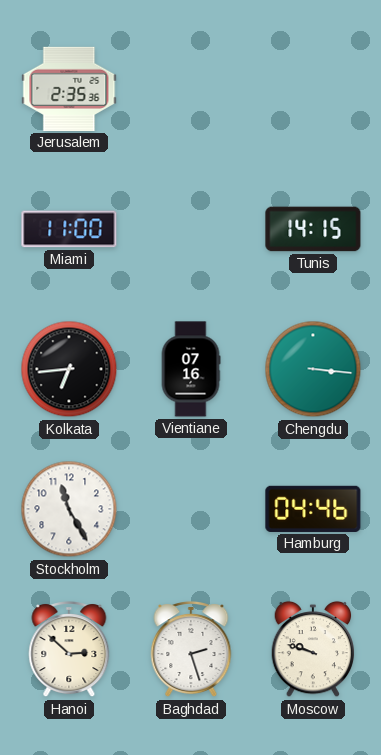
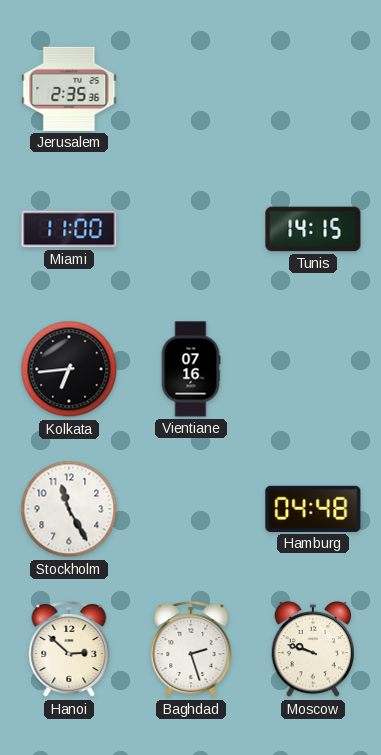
Chengdu: 3:16 -> none
Hamburg: 04:46 -> 04:48
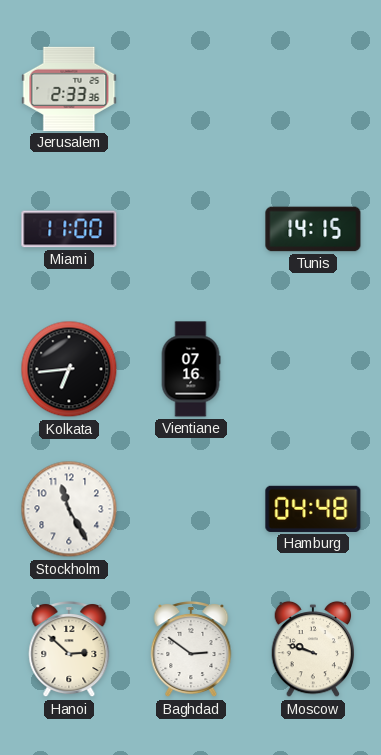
Jerusalem: 2:35 -> 2:33
Baghdad: 2:27 -> 2:51
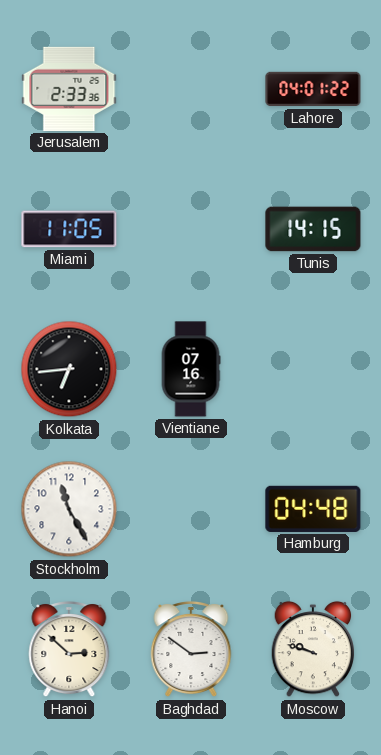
Lahore: none -> 04:01
Miami: 11:00 -> 11:05
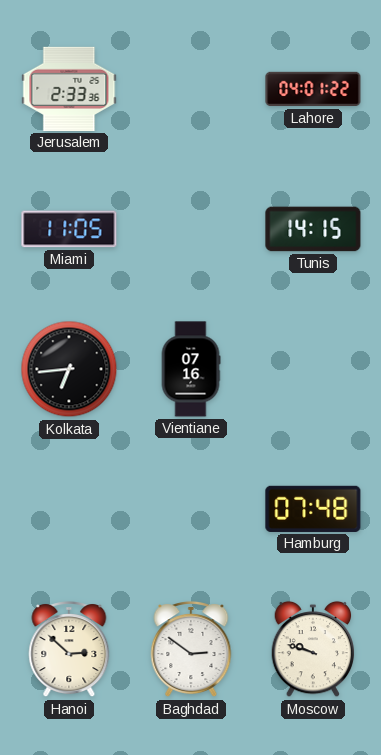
Stockholm: 11:25 -> none
Hamburg: 04:48 -> 07:48
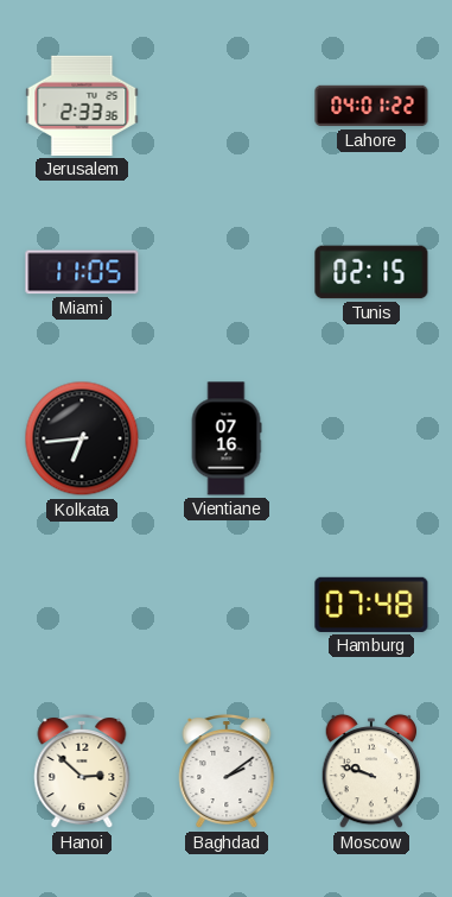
Tunis: 14:15 -> 02:15
Baghdad: 2:51 -> 2:09
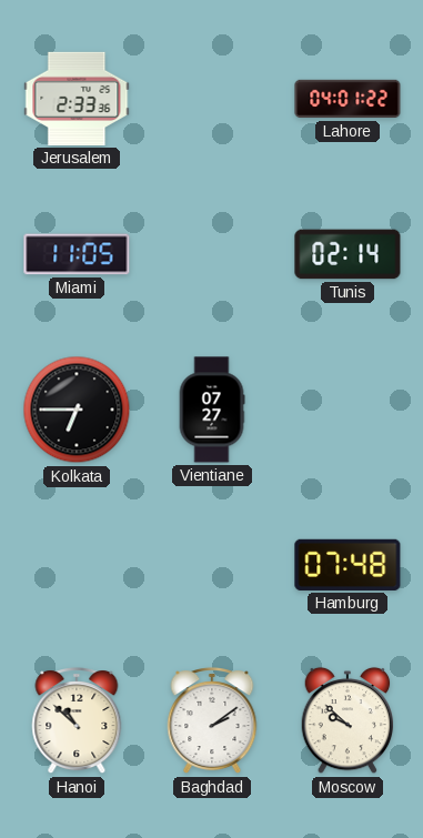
Tunis: 02:15 -> 02:14
Kolkata: 6:44 -> 6:45
Vientiane: 07:16 -> 07:27
Hanoi: 2:52 -> 10:52
Moscow: 9:48 -> 9:52
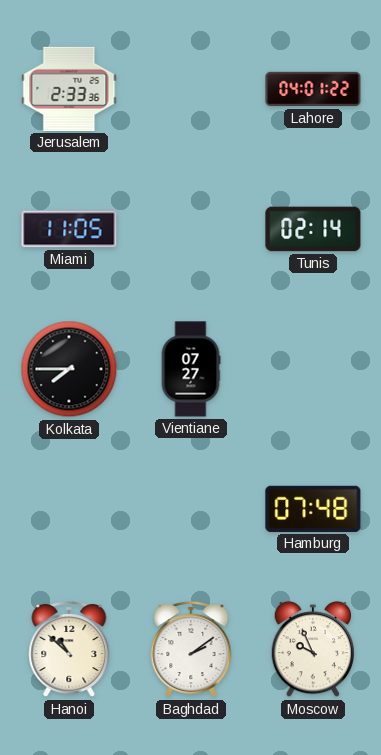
Kolkata: 6:45 -> 7:45
Moscow: 9:52 -> 9:56
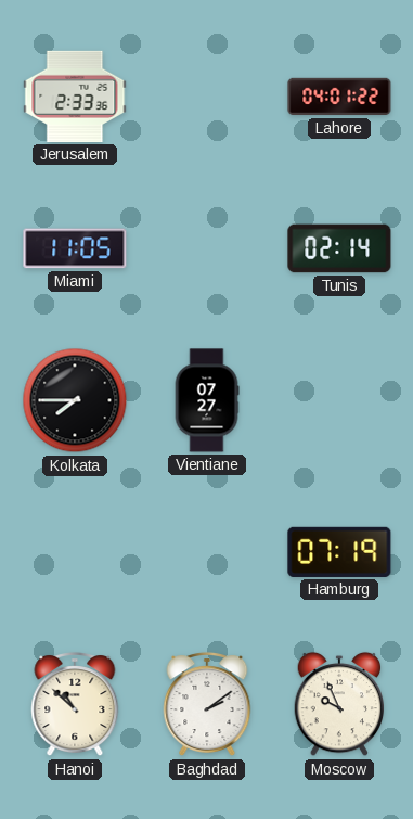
Hamburg: 07:48 -> 07:19
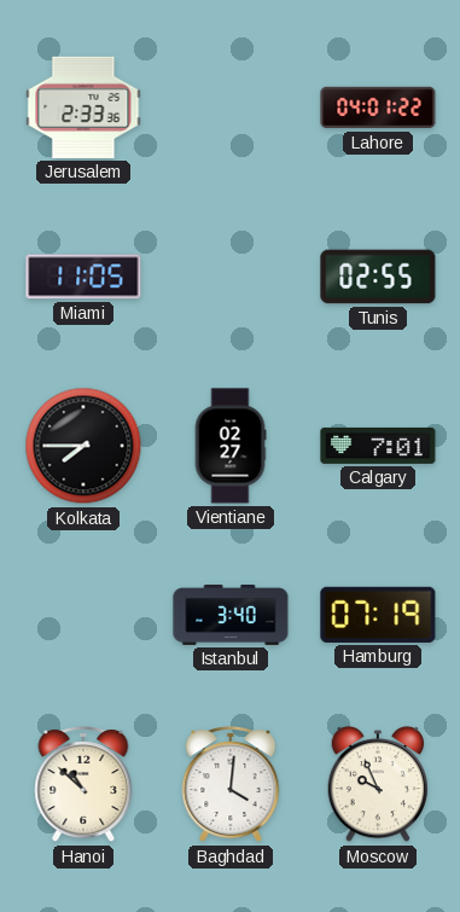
Tunis: 02:14 -> 02:55
Vientiane: 07:27 -> 02:27
Calgary: none -> 7:01
Istanbul: none -> 3:40
Baghdad: 2:09 -> 4:01
